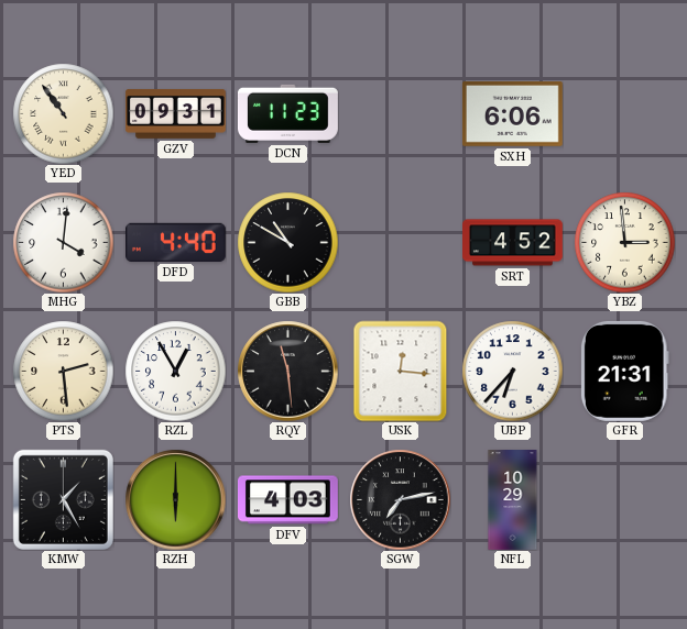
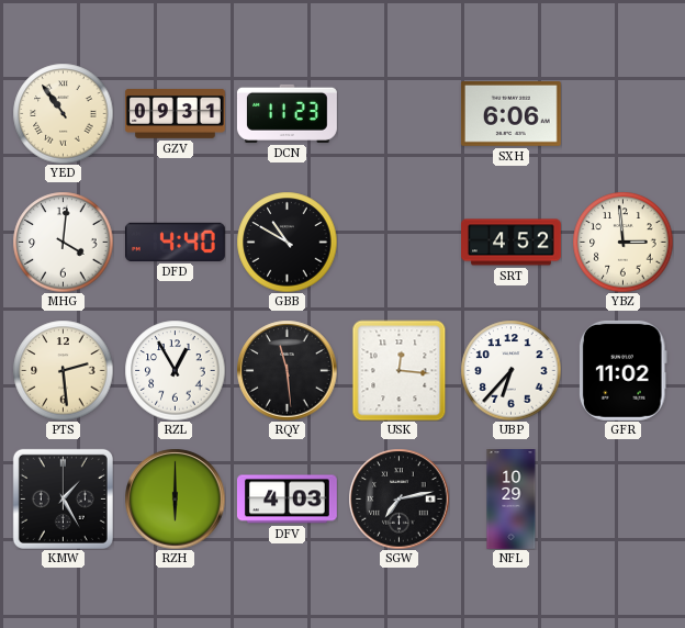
GFR: 21:31 -> 11:02
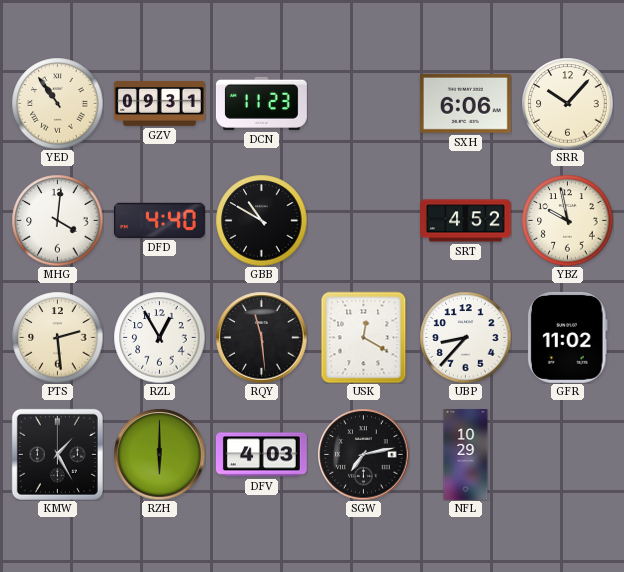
SRR: none -> 10:07
YBZ: 2:59 -> 9:58
USK: 12:16 -> 12:20
UBP: 6:37 -> 8:37
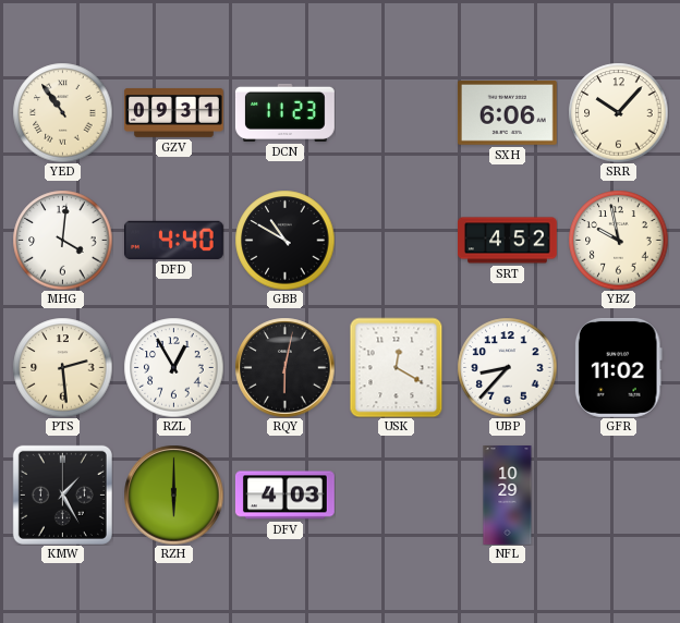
RQY: 11:29 -> 6:02
SGW: 7:13 -> none
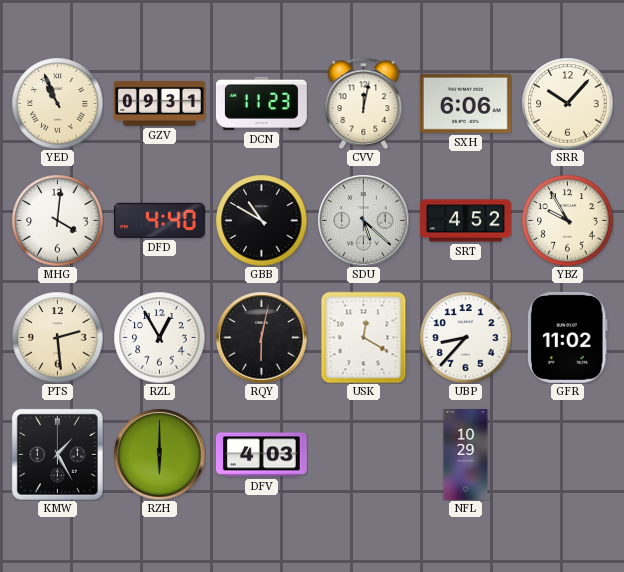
YED: 10:54 -> 10:56
CVV: none -> 12:02
SDU: none -> 5:22
YBZ: 9:58 -> 9:55
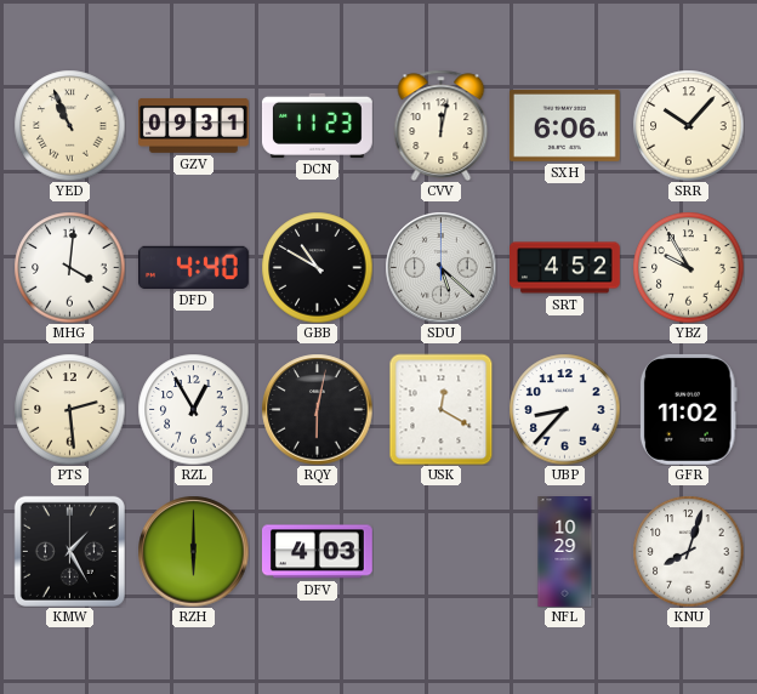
KNU: none -> 8:03
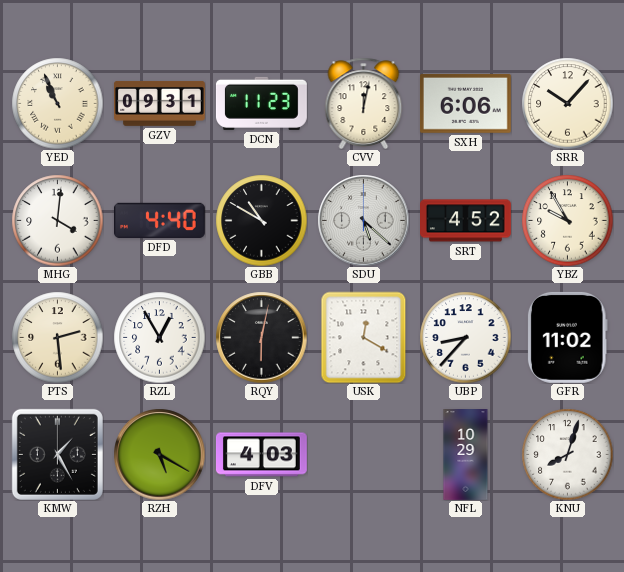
RZH: 6:00 -> 5:20
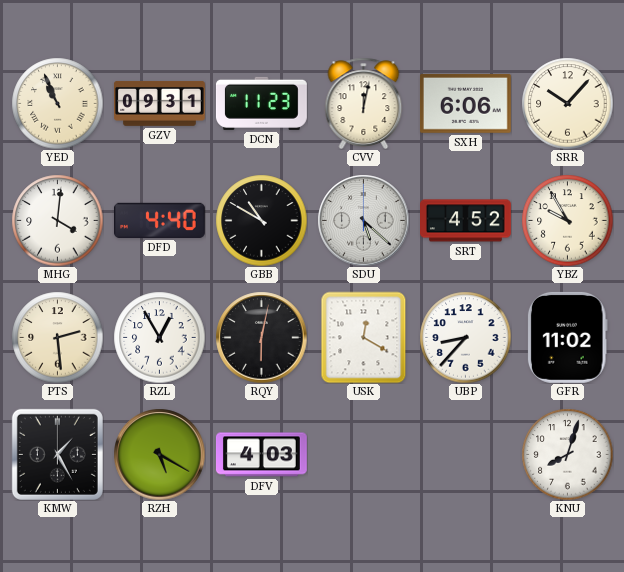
NFL: 10:29 -> none
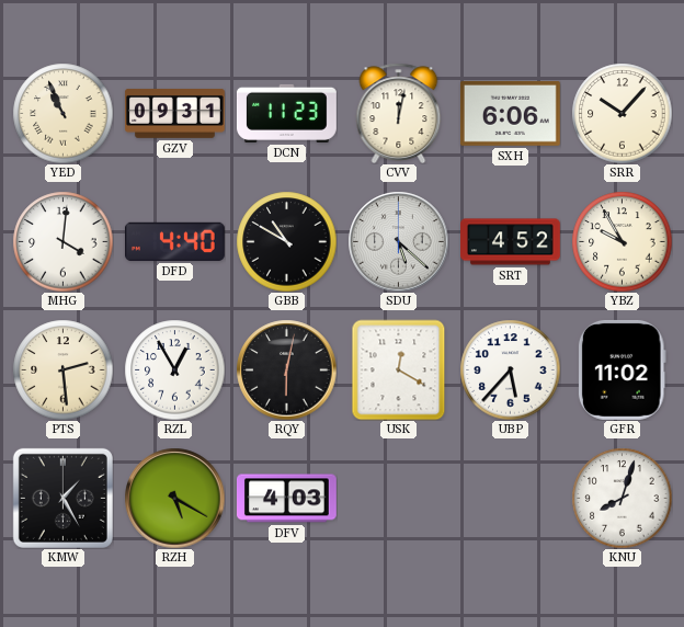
UBP: 8:37 -> 5:37
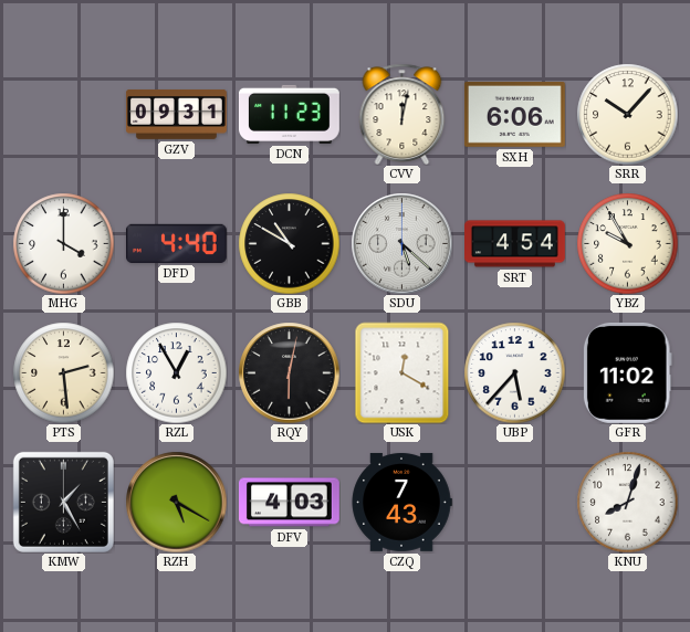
YED: 10:56 -> none
MHG: 4:01 -> 4:00
SRT: 4:52 -> 4:54
CZQ: none -> 7:43
